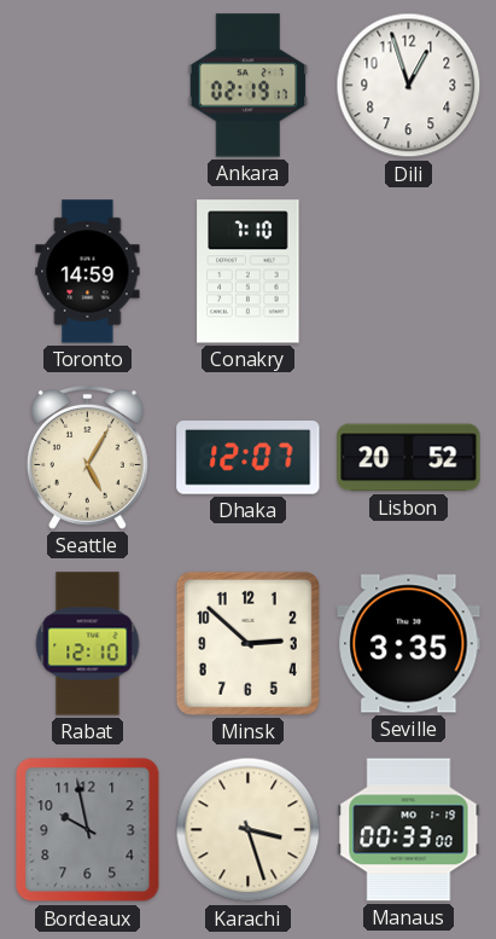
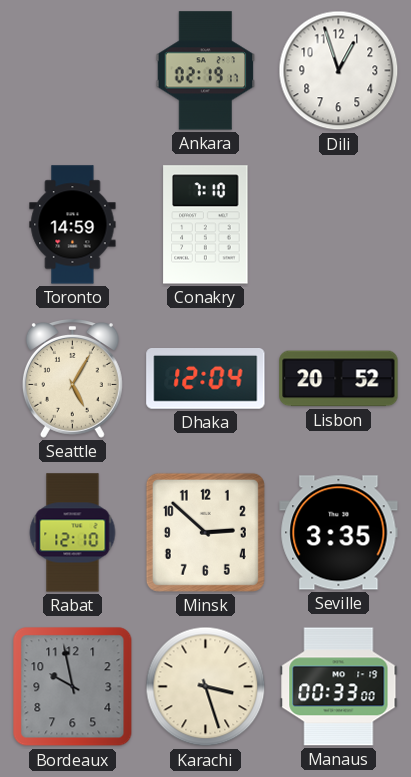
Dhaka: 12:07 -> 12:04
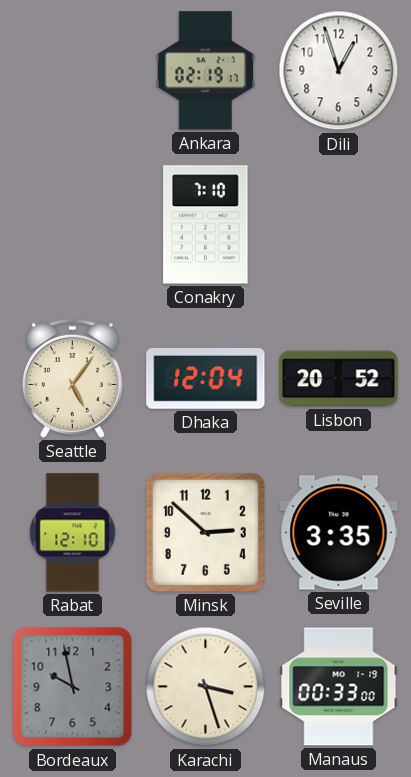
Toronto: 14:59 -> none
Seattle: 5:05 -> 5:06
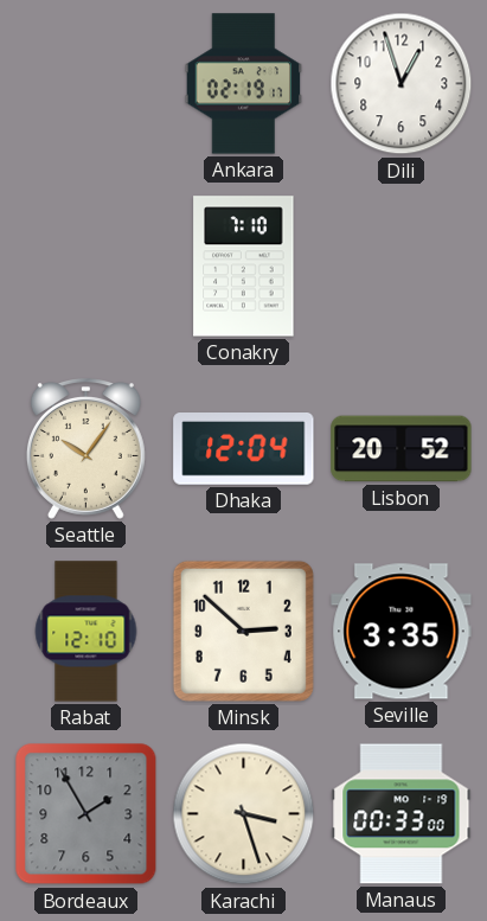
Seattle: 5:06 -> 10:06
Bordeaux: 9:58 -> 1:55
